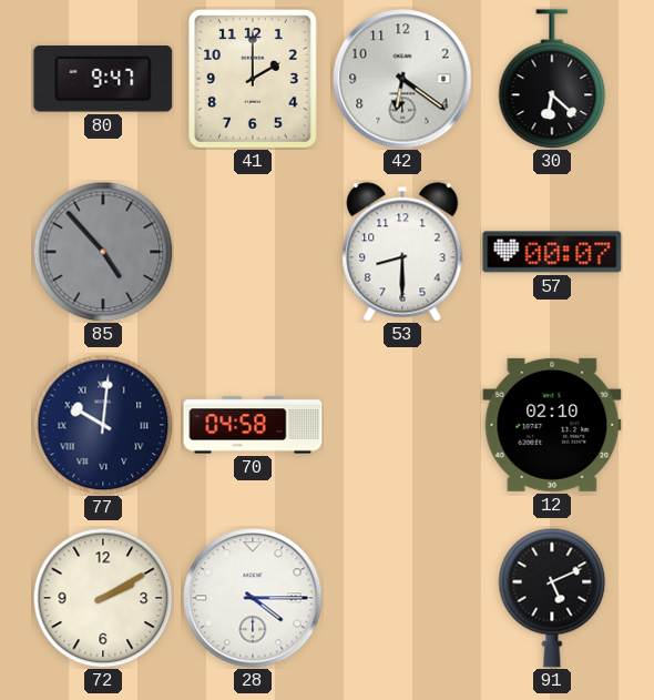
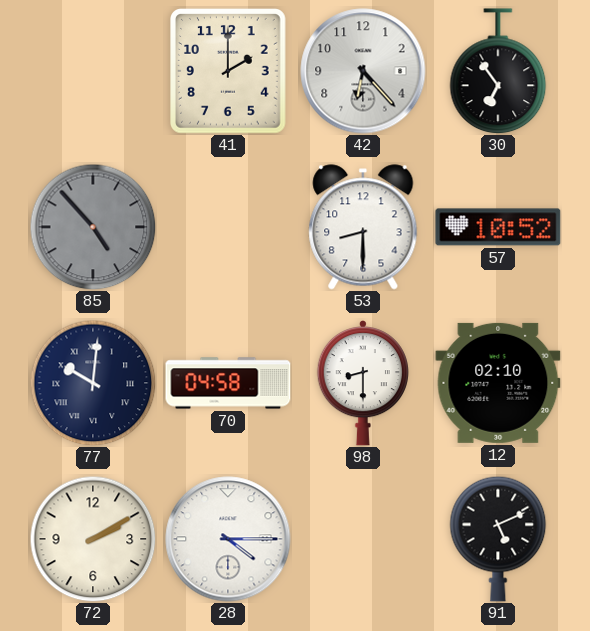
80: 9:47 -> none
42: 6:21 -> 6:23
30: 6:22 -> 6:54
57: 00:07 -> 10:52
98: none -> 8:30
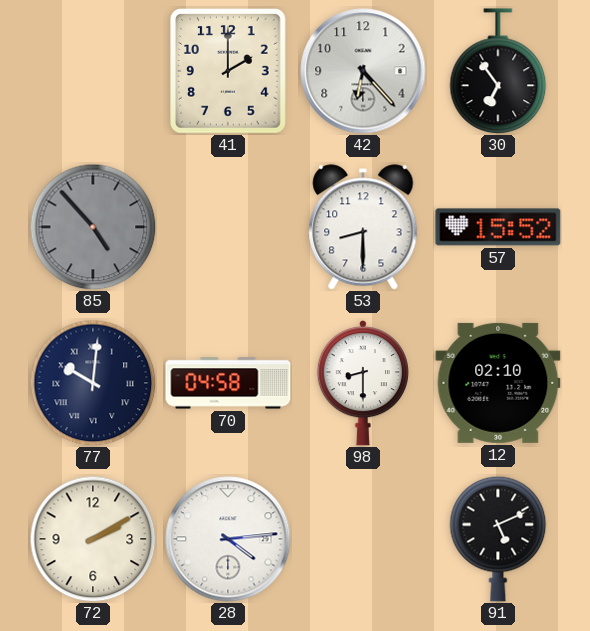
57: 10:52 -> 15:52
28: 4:15 -> 4:14
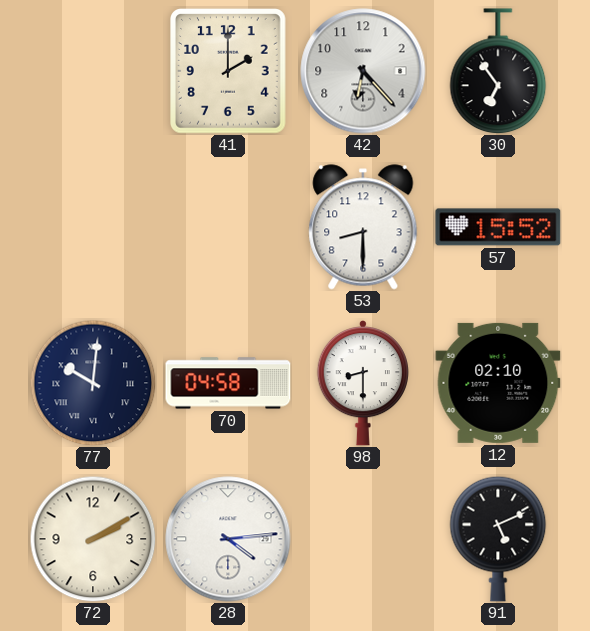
85: 4:53 -> none
